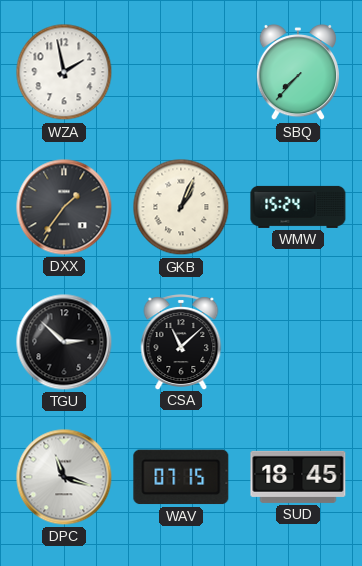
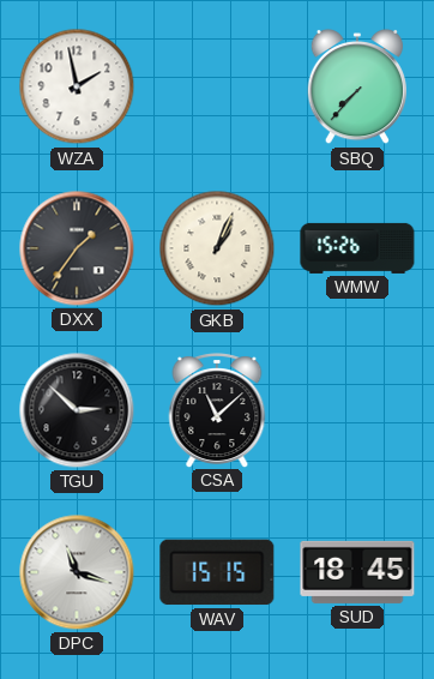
WMW: 15:24 -> 15:26
WAV: 07:15 -> 15:15
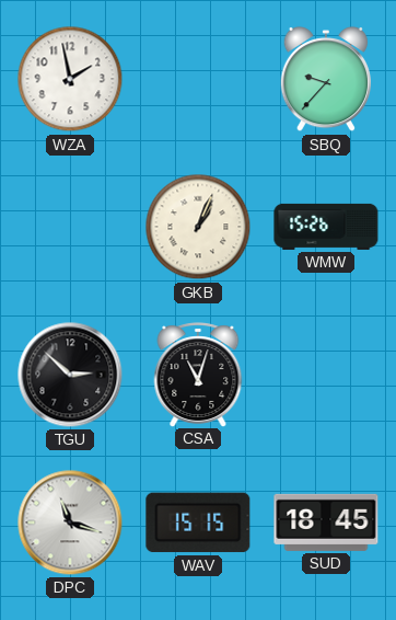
SBQ: 7:37 -> 9:37
DXX: 1:36 -> none
CSA: 11:08 -> 11:03
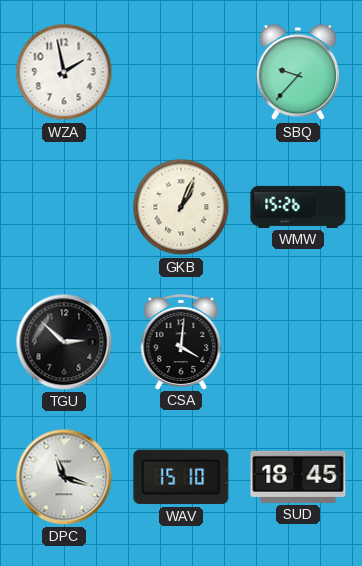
CSA: 11:03 -> 4:01
WAV: 15:15 -> 15:10
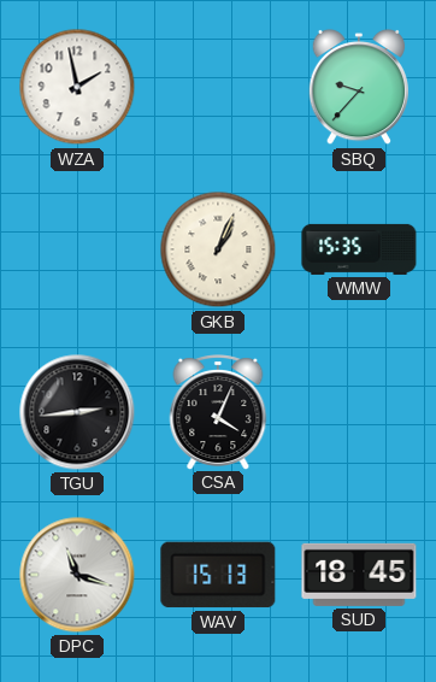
WMW: 15:26 -> 15:35
TGU: 2:52 -> 2:44
CSA: 4:01 -> 4:04
WAV: 15:10 -> 15:13
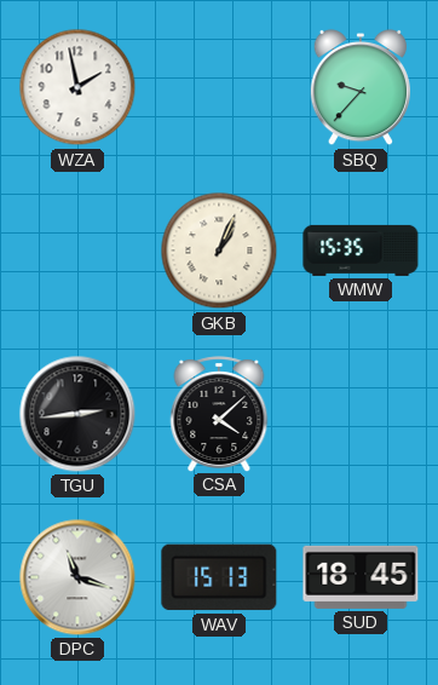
CSA: 4:04 -> 4:08
